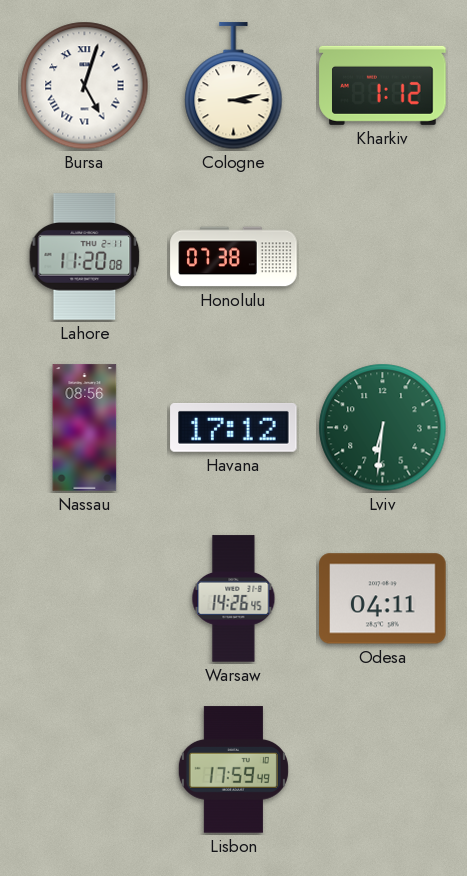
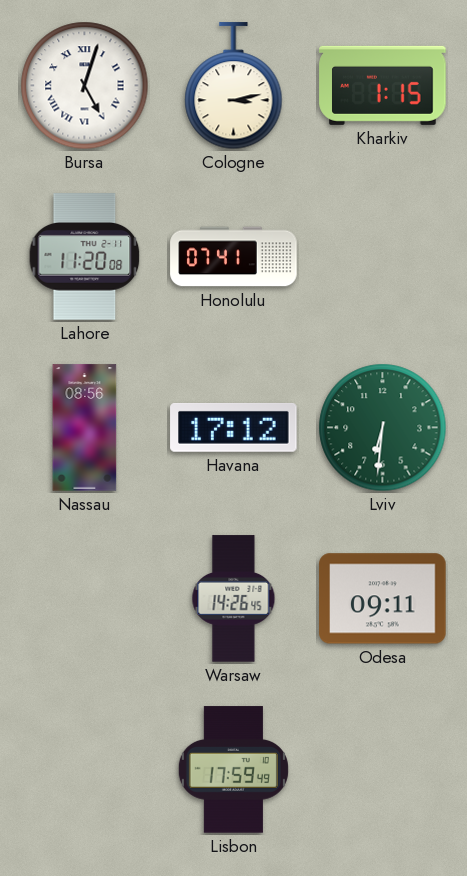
Kharkiv: 1:12 -> 1:15
Honolulu: 07:38 -> 07:41
Odesa: 04:11 -> 09:11
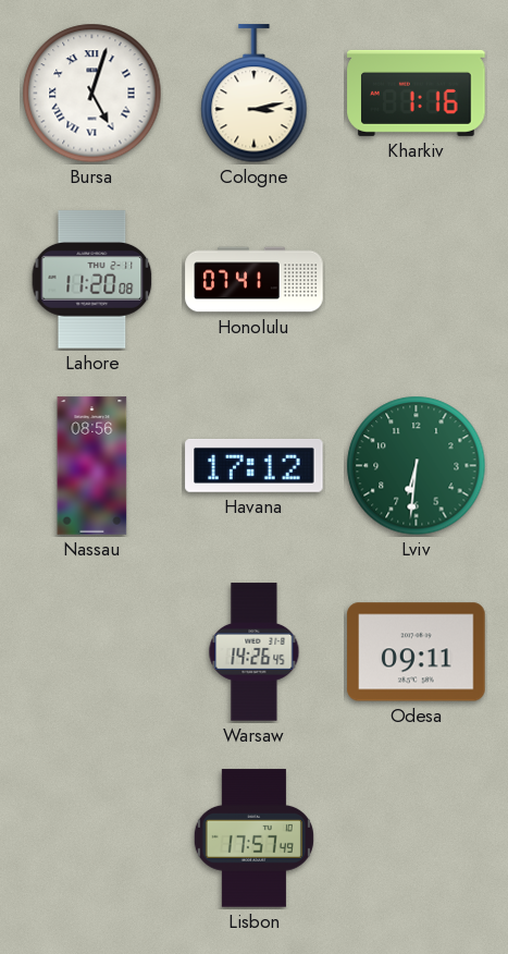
Kharkiv: 1:15 -> 1:16
Lisbon: 17:59 -> 17:57
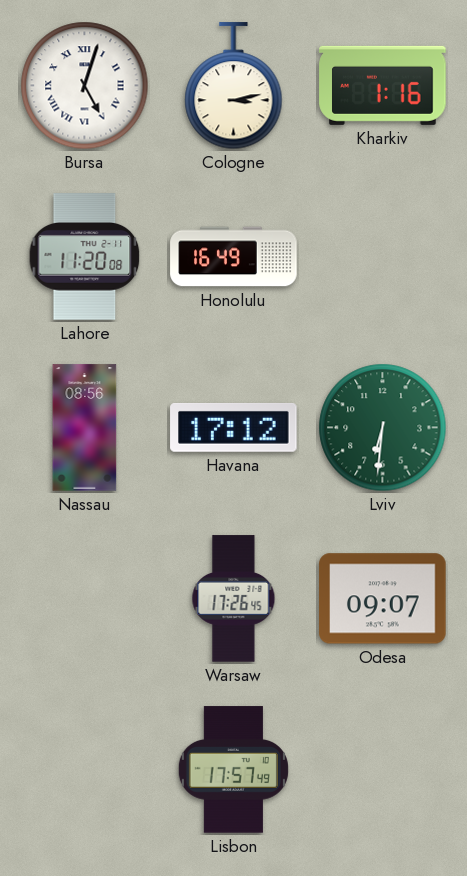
Honolulu: 07:41 -> 16:49
Warsaw: 14:26 -> 17:26
Odesa: 09:11 -> 09:07
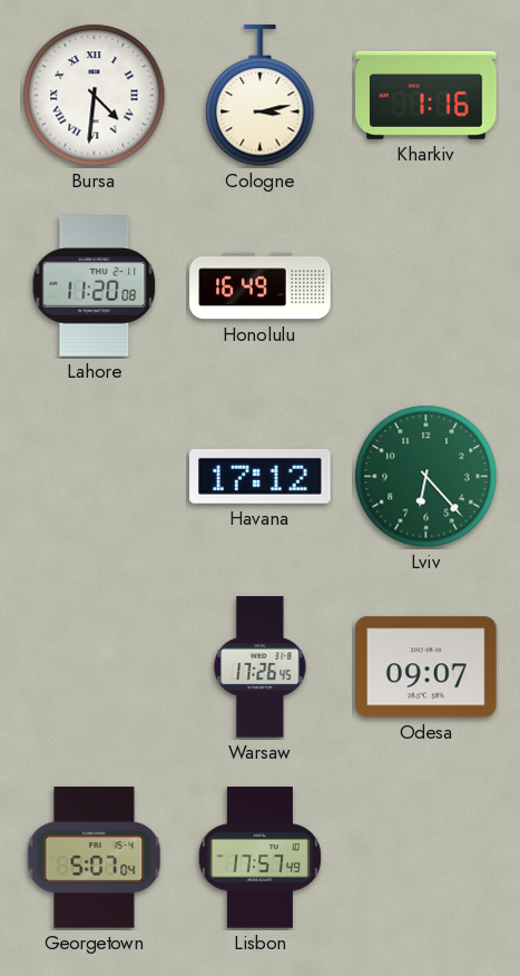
Bursa: 5:03 -> 4:31
Nassau: 08:56 -> none
Lviv: 6:31 -> 6:23
Georgetown: none -> 5:07
